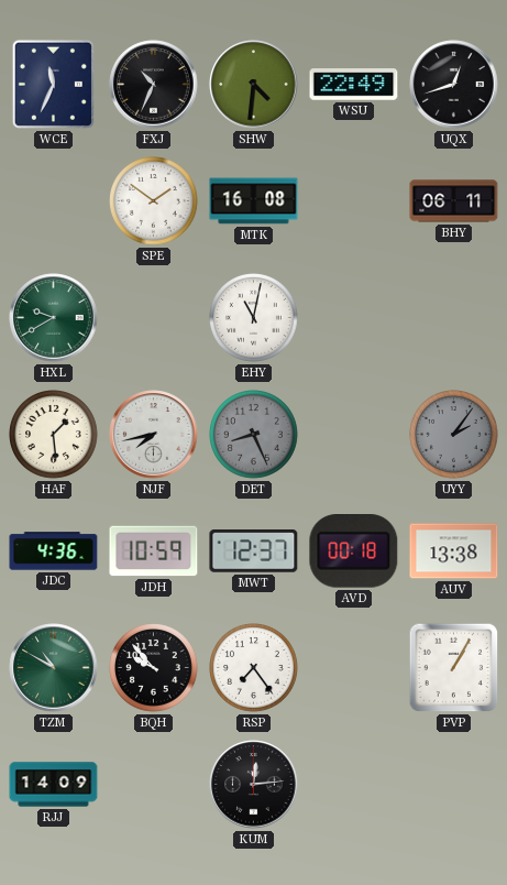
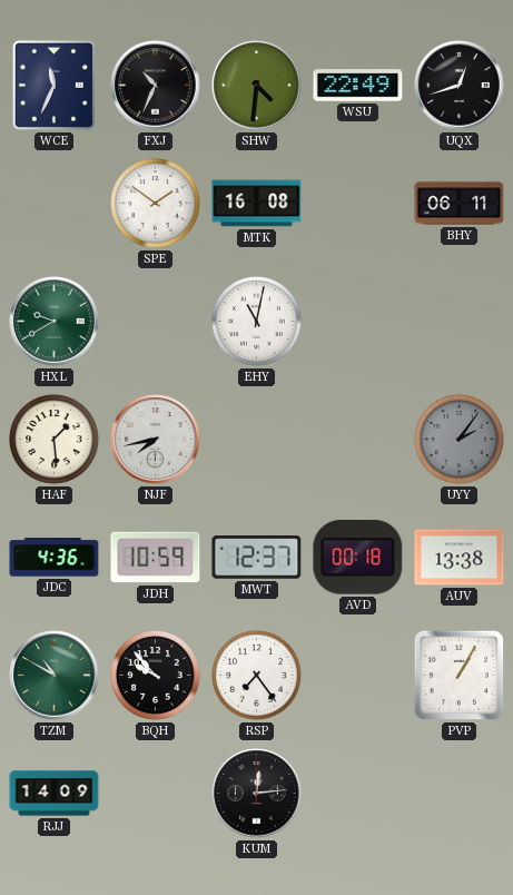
DET: 8:26 -> none
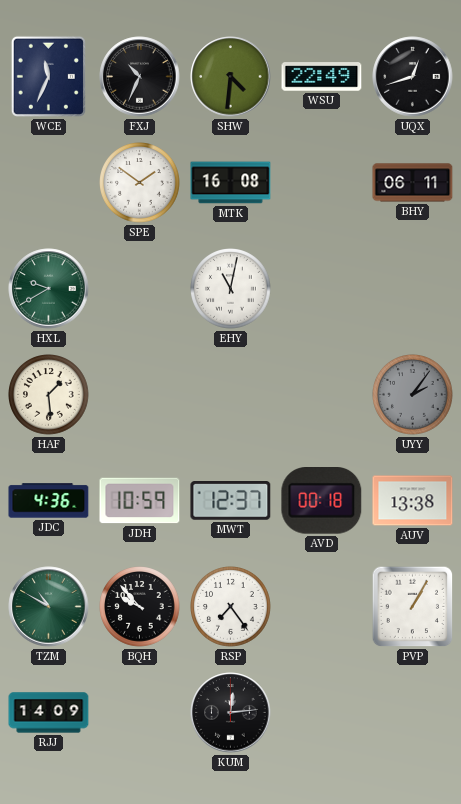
NJF: 7:43 -> none
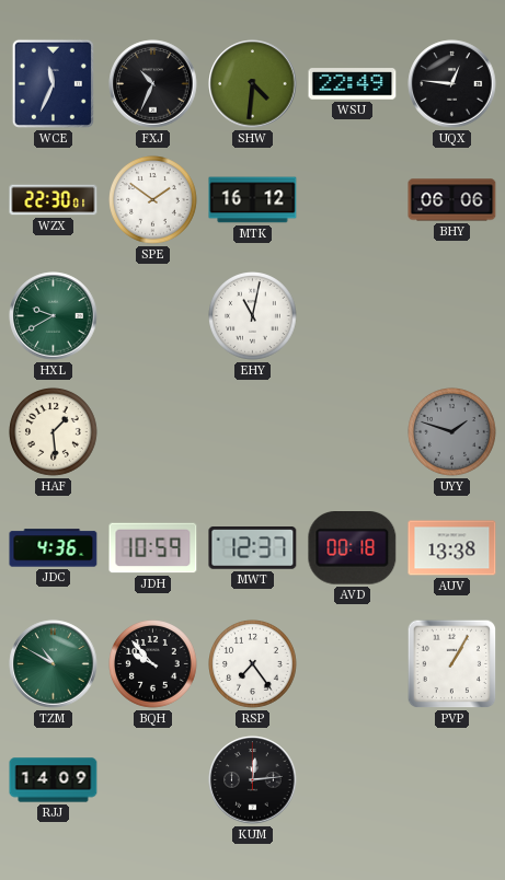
UQX: 12:42 -> 12:46
WZX: none -> 22:30
MTK: 16:08 -> 16:12
BHY: 06:11 -> 06:06
UYY: 2:06 -> 1:48
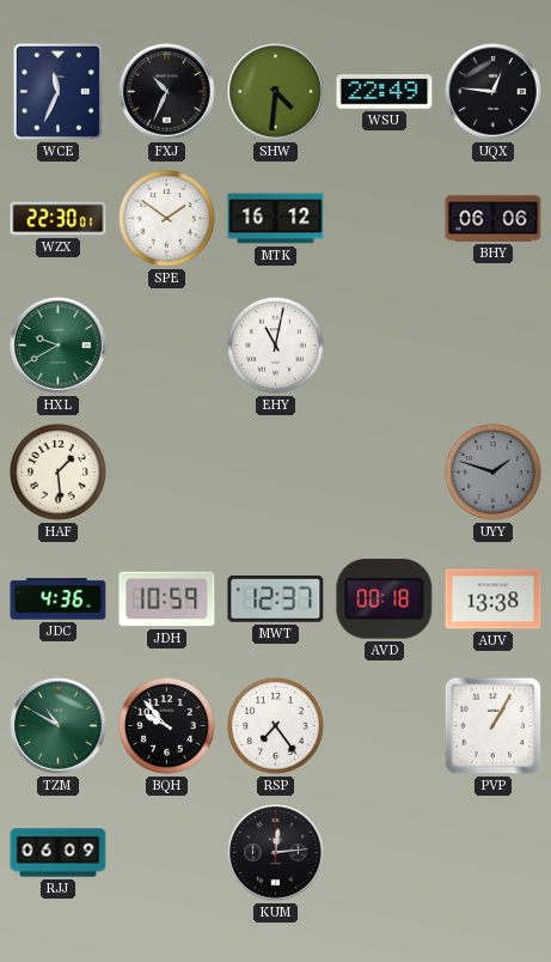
RJJ: 14:09 -> 06:09
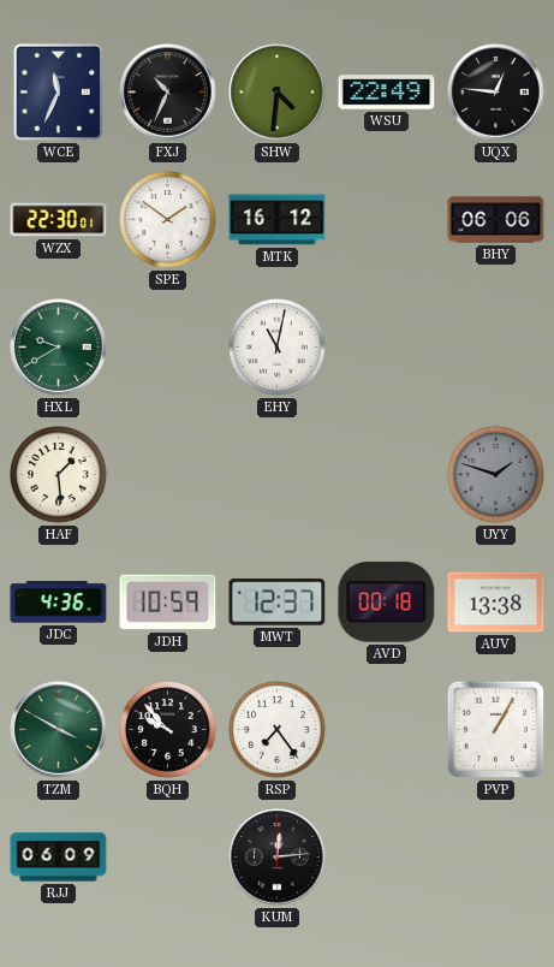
TZM: 10:50 -> 3:50
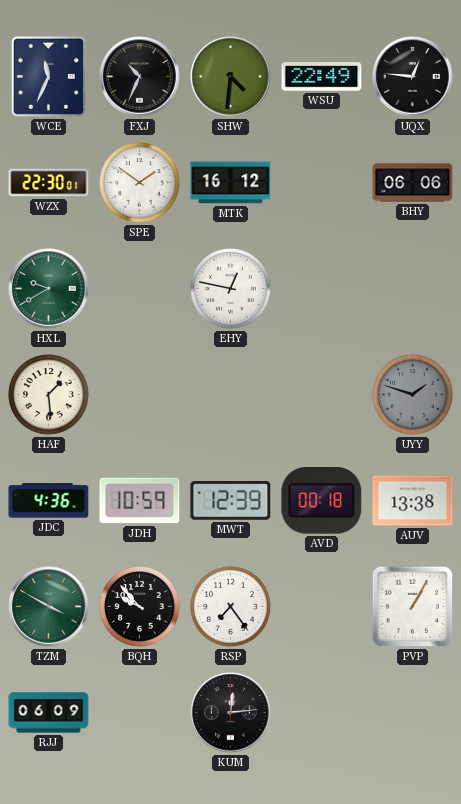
EHY: 11:02 -> 12:47
MWT: 12:37 -> 12:39
